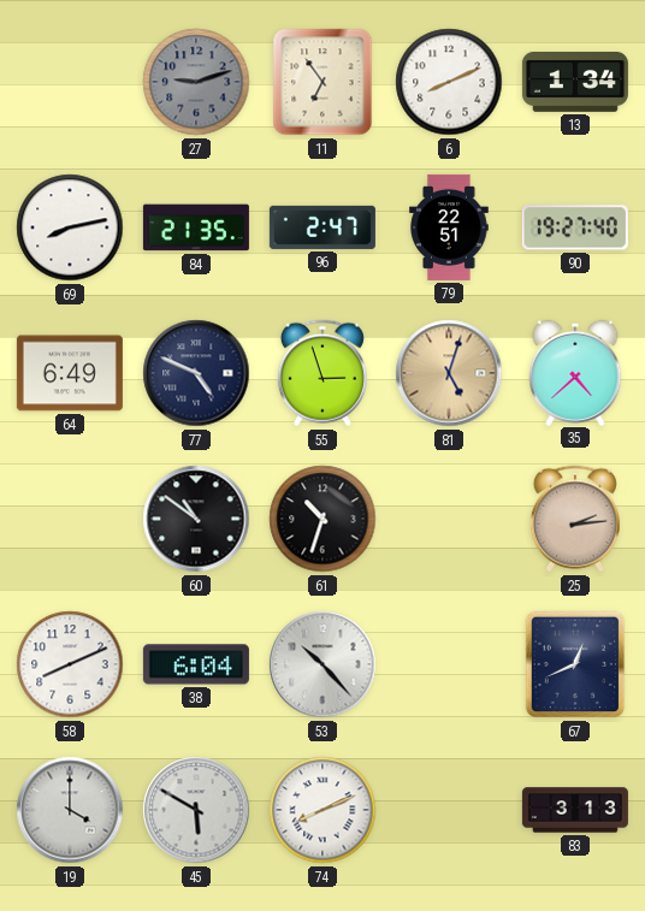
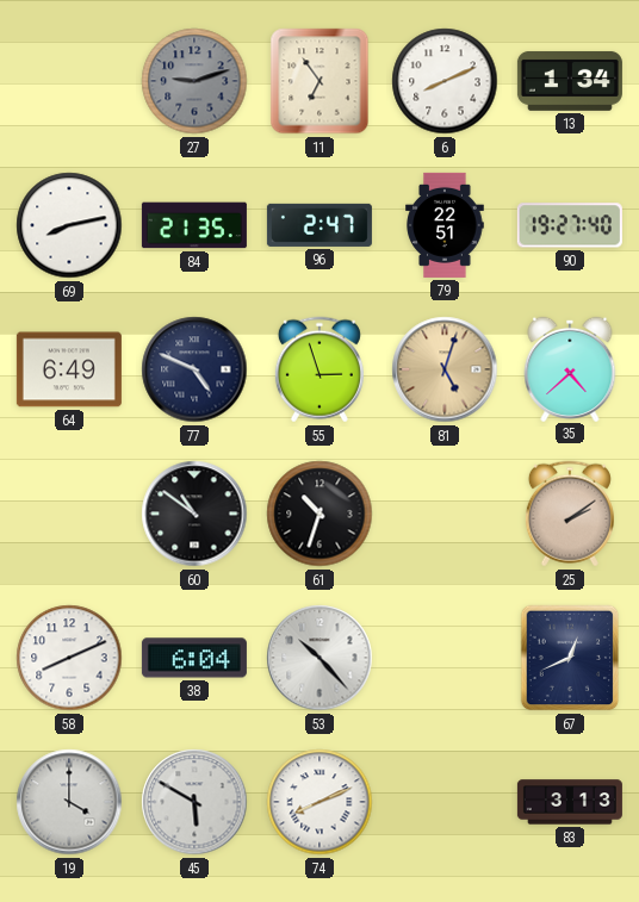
25: 2:14 -> 2:09
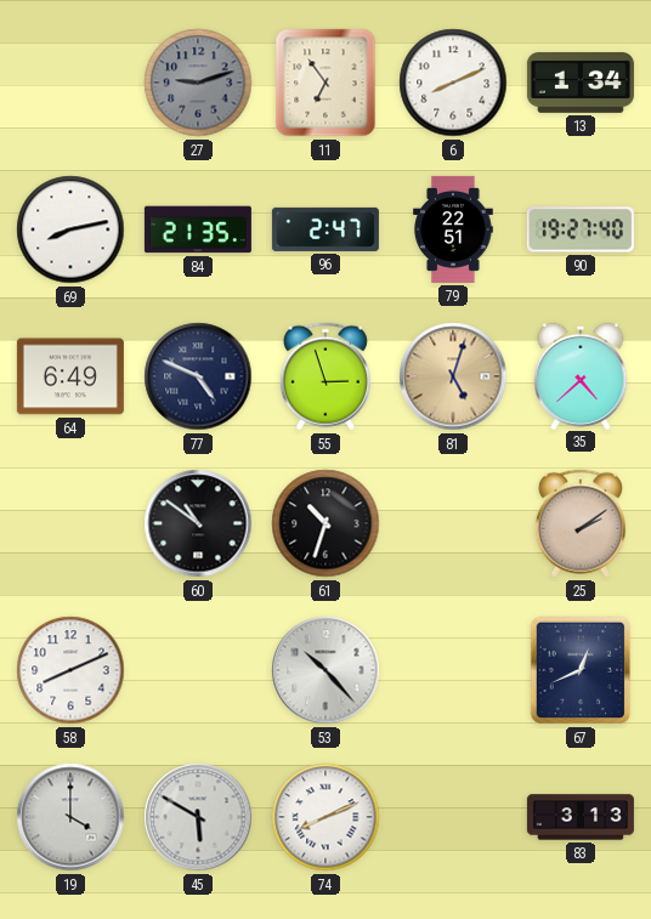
38: 6:04 -> none
